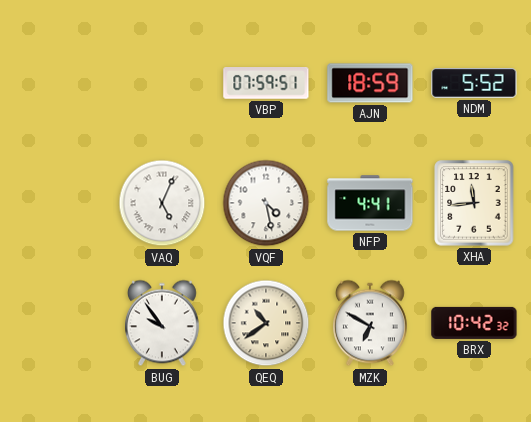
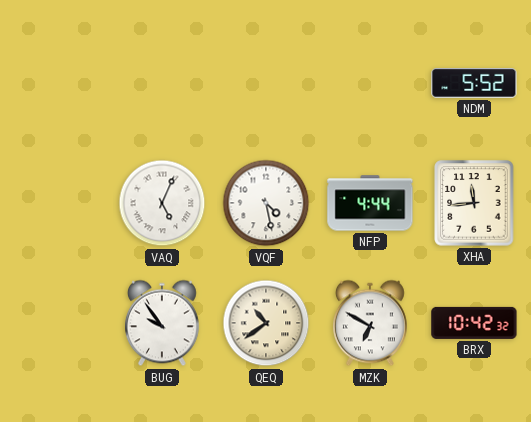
VBP: 07:59 -> none
AJN: 18:59 -> none
NFP: 4:41 -> 4:44
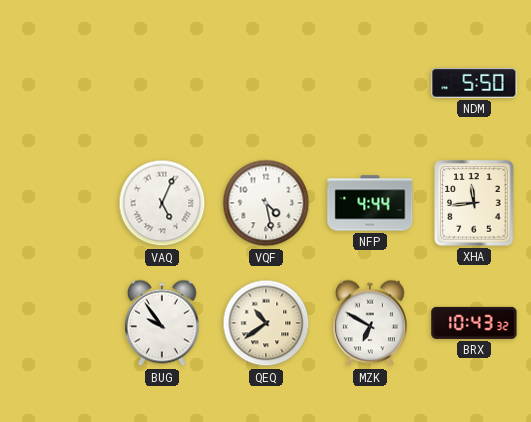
NDM: 5:52 -> 5:50
BRX: 10:42 -> 10:43
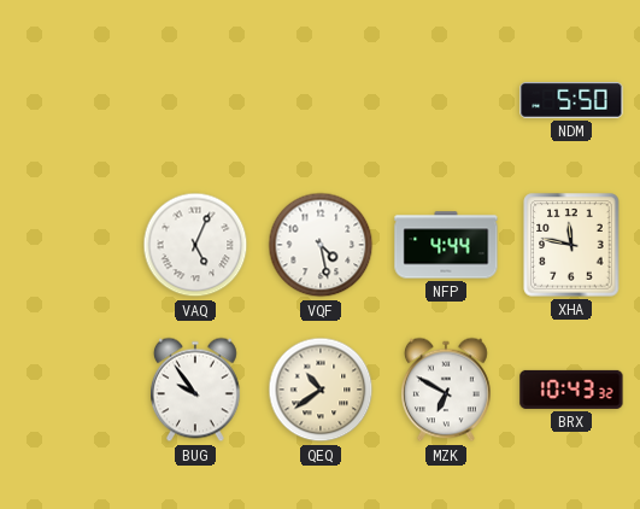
XHA: 11:44 -> 11:47
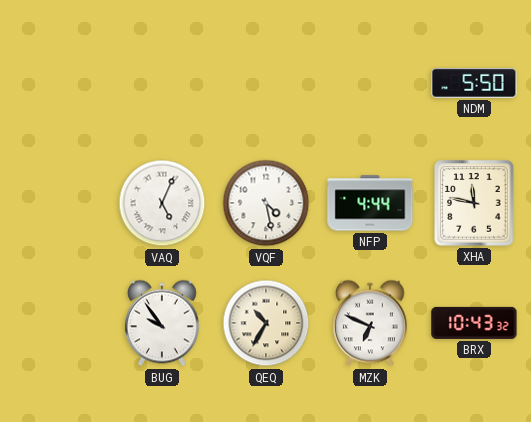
QEQ: 10:39 -> 10:35
MZK: 6:50 -> 6:49
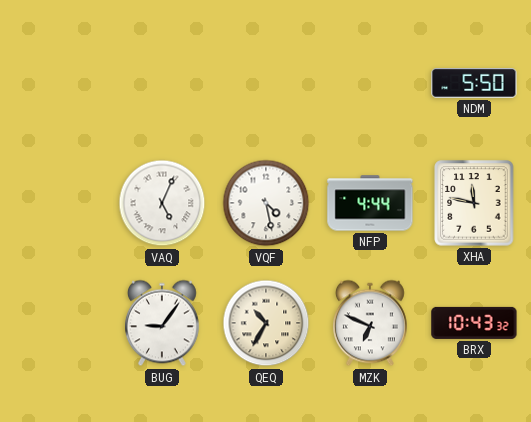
BUG: 9:54 -> 9:06
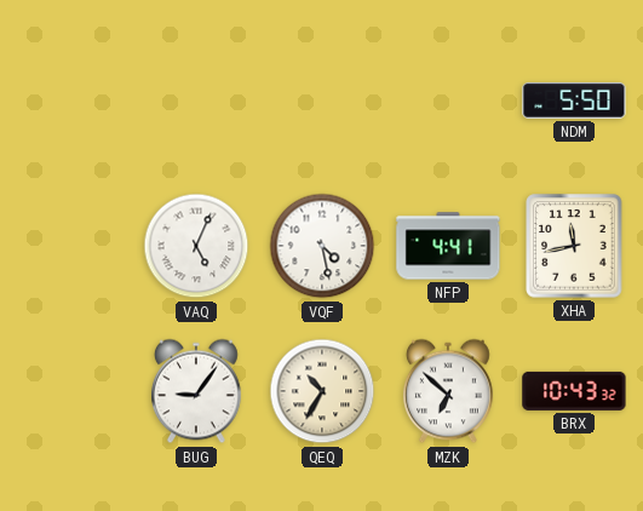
NFP: 4:44 -> 4:41
XHA: 11:47 -> 11:43
MZK: 6:49 -> 6:52
